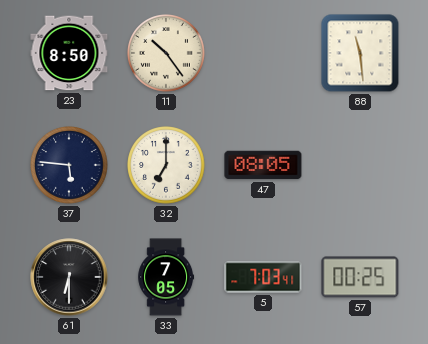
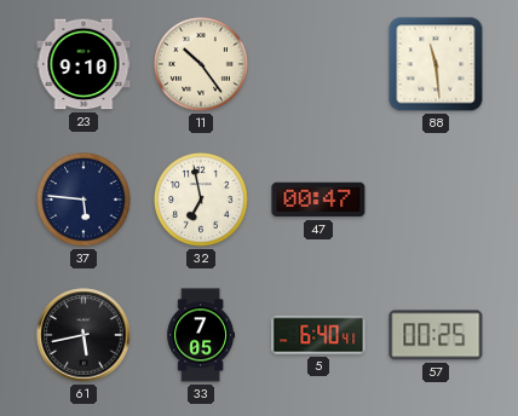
23: 8:50 -> 9:10
32: 7:00 -> 6:58
47: 08:05 -> 00:47
61: 6:30 -> 5:43
5: 7:03 -> 6:40
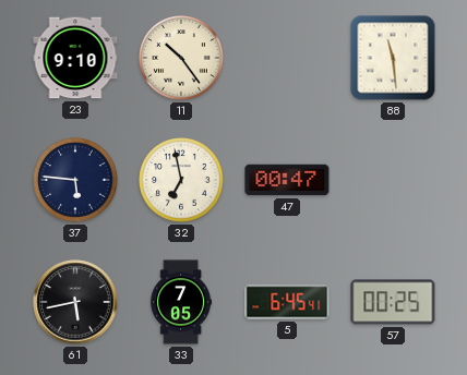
5: 6:40 -> 6:45
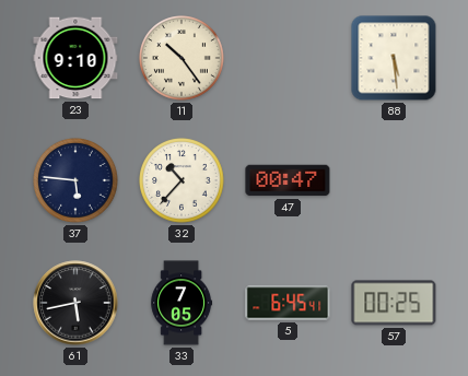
88: 11:29 -> 5:29
32: 6:58 -> 10:37
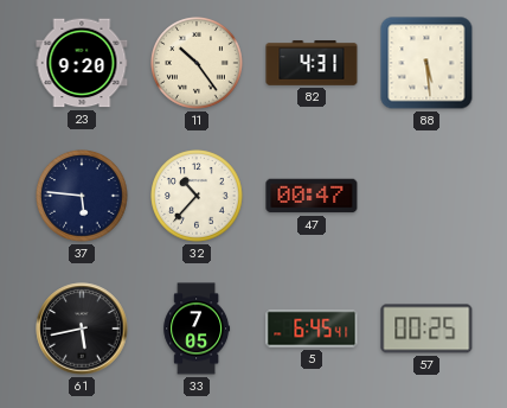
23: 9:10 -> 9:20
82: none -> 4:31
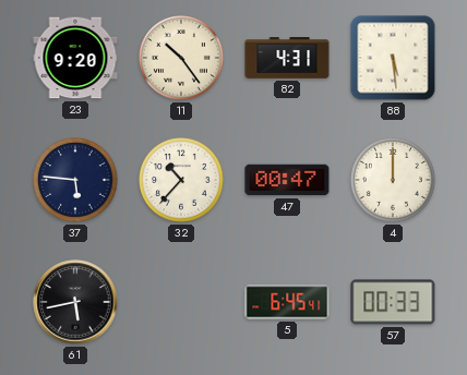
4: none -> 12:00
33: 7:05 -> none
57: 00:25 -> 00:33
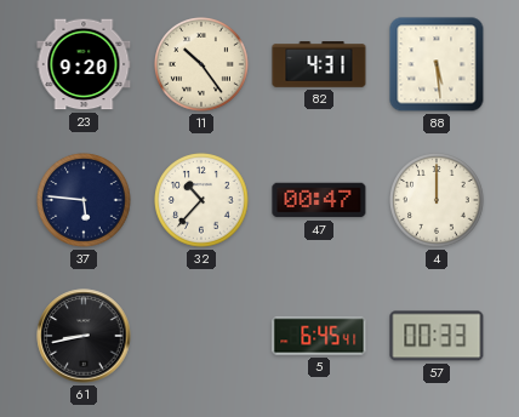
61: 5:43 -> 8:43
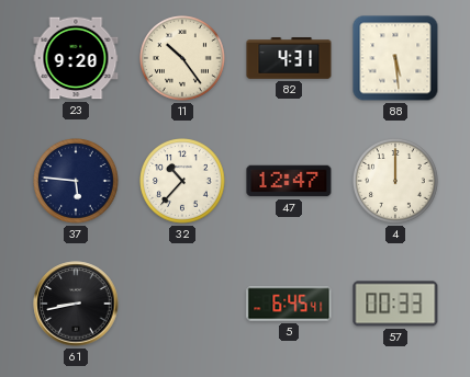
47: 00:47 -> 12:47
